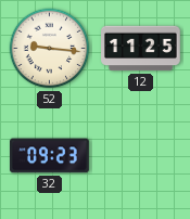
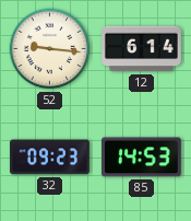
12: 11:25 -> 6:14
85: none -> 14:53
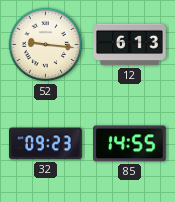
12: 6:14 -> 6:13
85: 14:53 -> 14:55
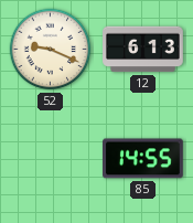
52: 9:16 -> 9:19
32: 09:23 -> none
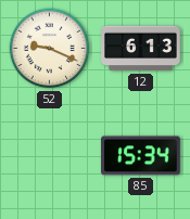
85: 14:55 -> 15:34
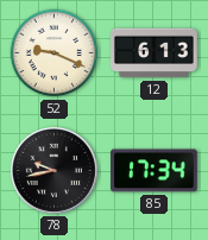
78: none -> 9:43
85: 15:34 -> 17:34
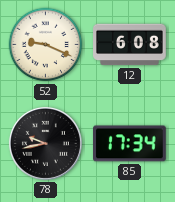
12: 6:13 -> 6:08
